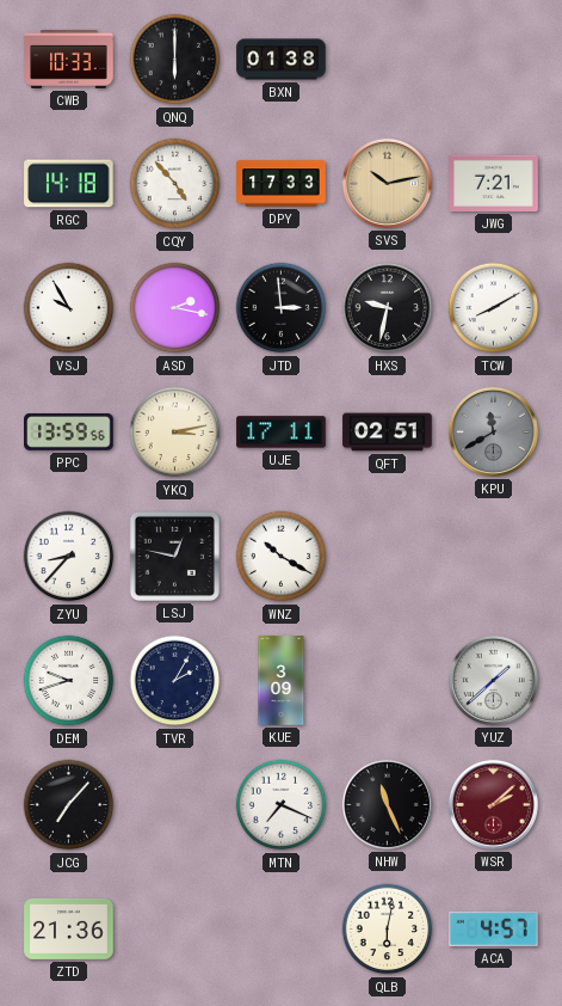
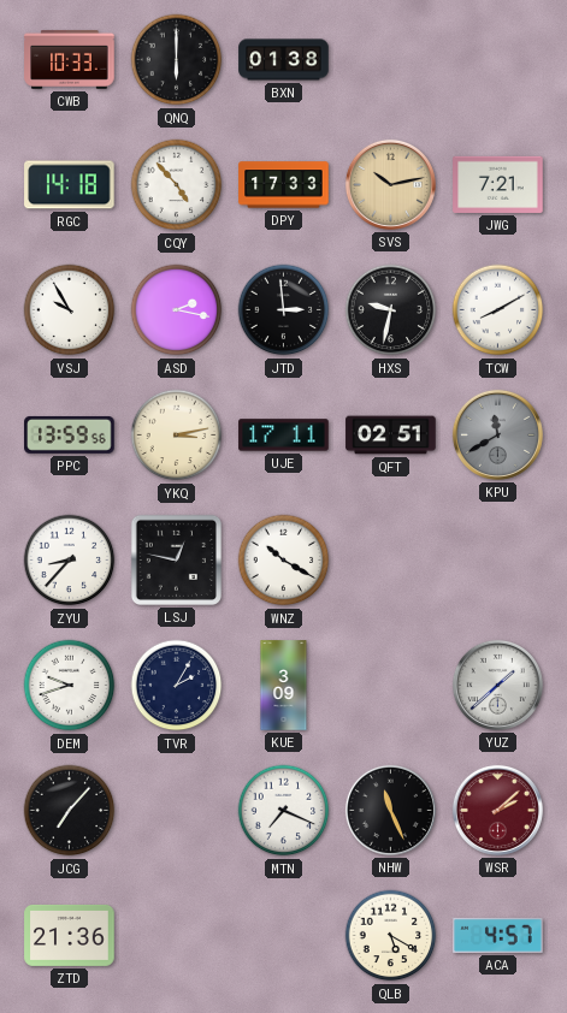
QLB: 6:02 -> 5:20
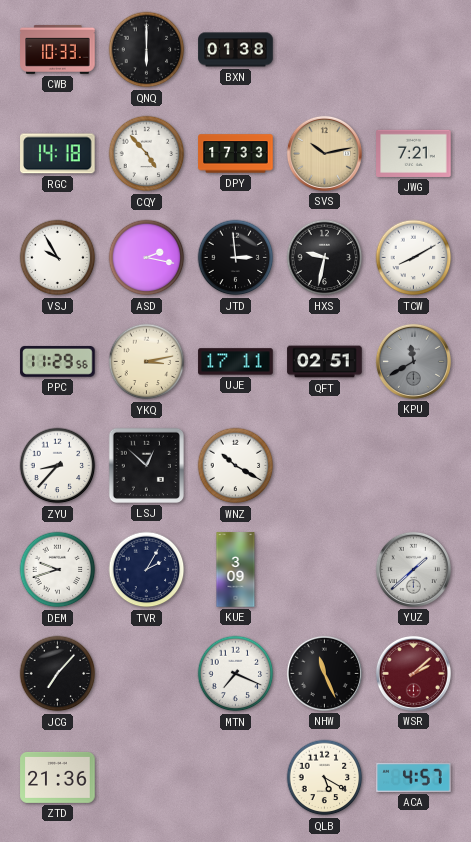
PPC: 13:59 -> 11:29
LSJ: 12:47 -> 12:52
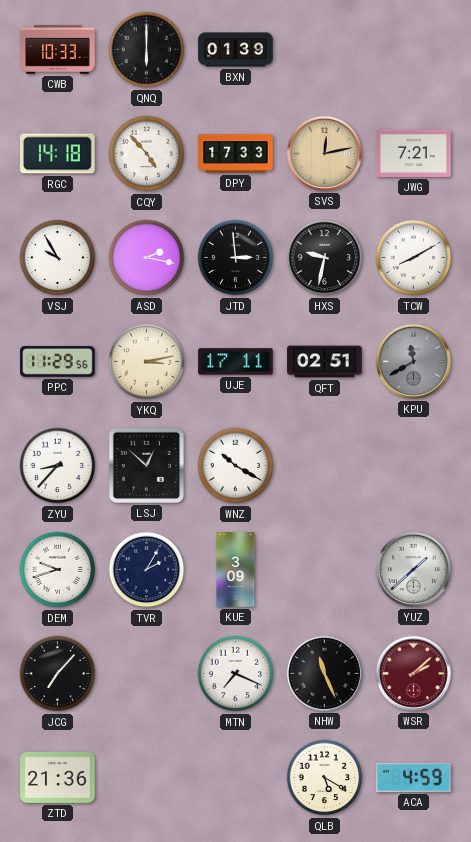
BXN: 01:38 -> 01:39
SVS: 10:13 -> 12:13
ACA: 4:57 -> 4:59
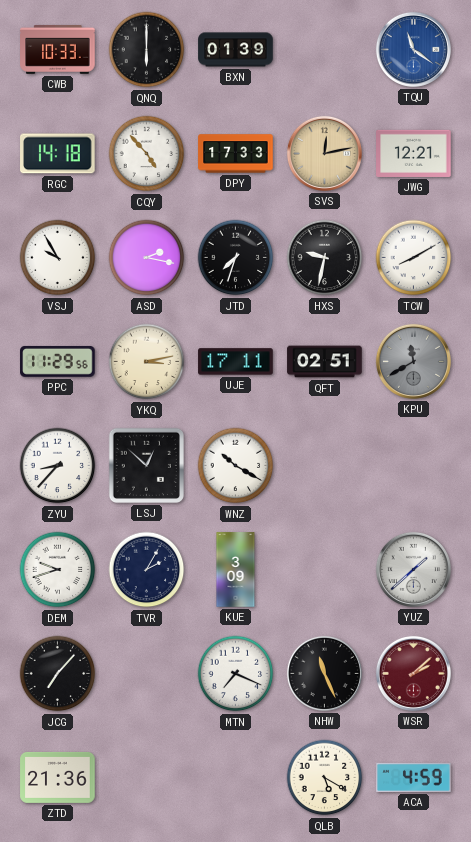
TQU: none -> 11:21
JWG: 7:21 -> 12:21
JTD: 2:59 -> 7:33
